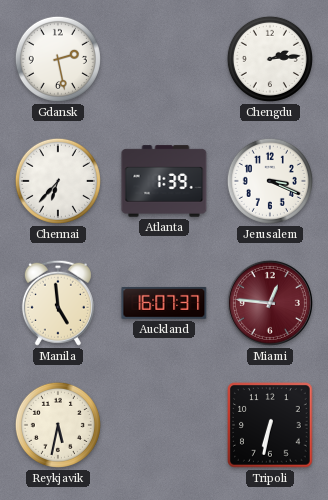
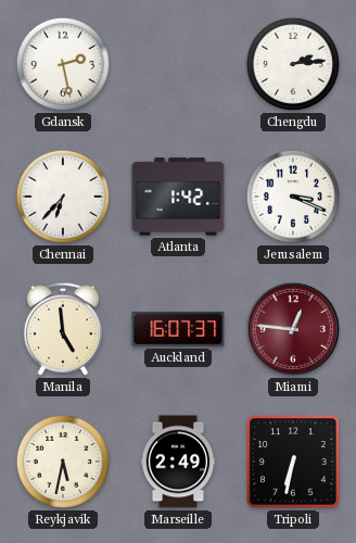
Atlanta: 1:39 -> 1:42
Marseille: none -> 2:49
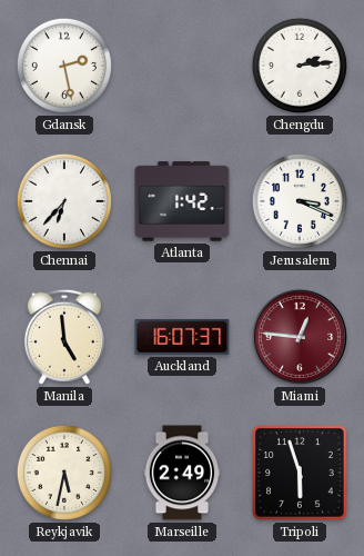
Tripoli: 6:32 -> 5:57
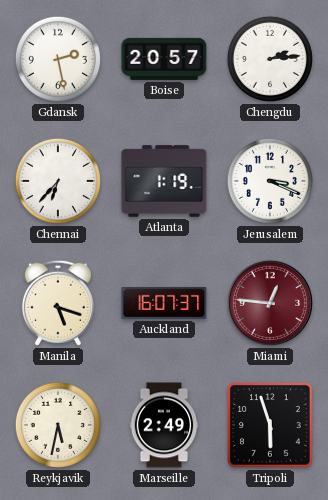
Boise: none -> 20:57
Atlanta: 1:42 -> 1:19
Manila: 4:59 -> 5:18
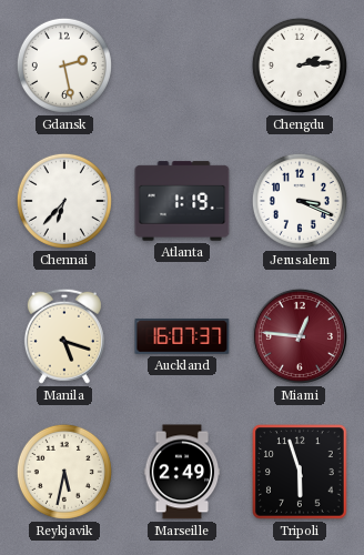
Boise: 20:57 -> none
